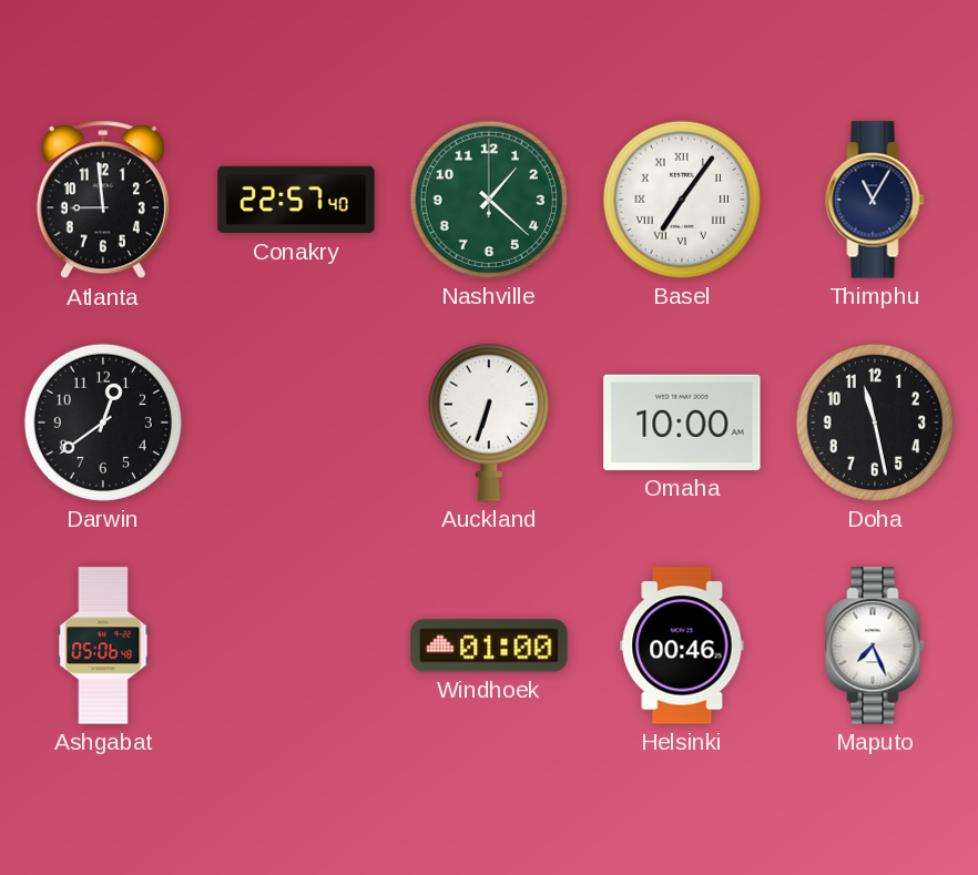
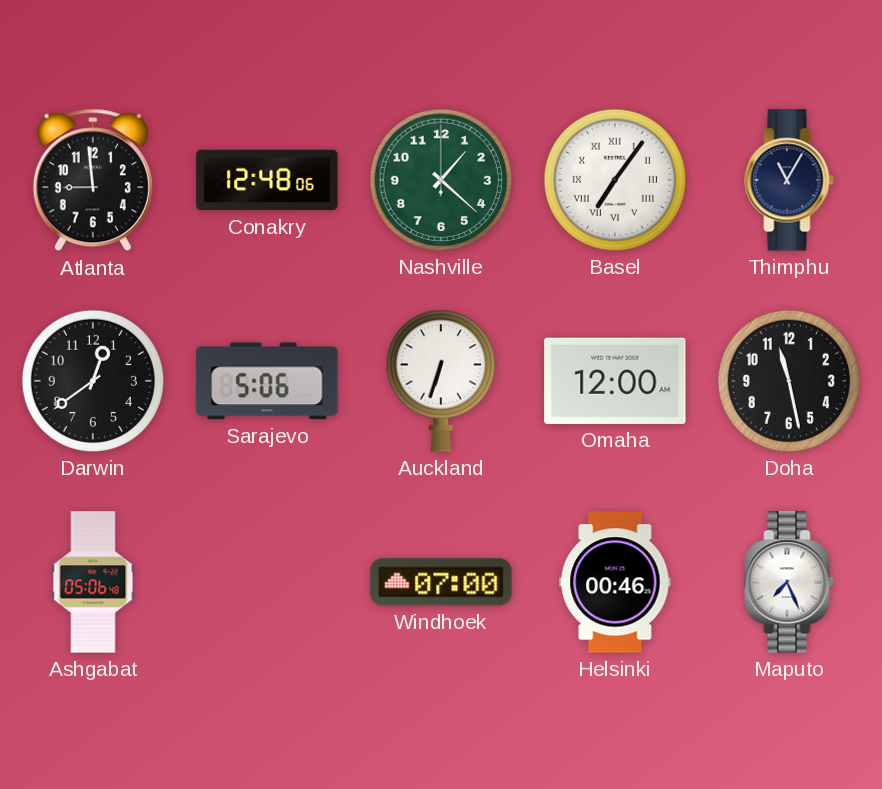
Conakry: 22:57 -> 12:48
Sarajevo: none -> 5:06
Omaha: 10:00 -> 12:00
Windhoek: 01:00 -> 07:00
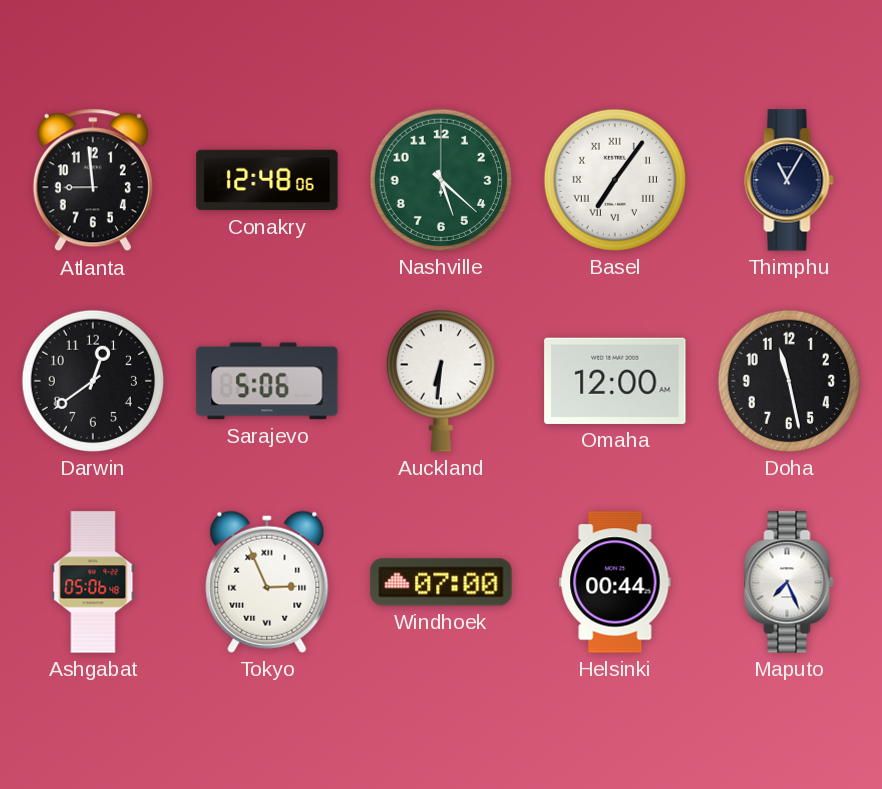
Nashville: 1:22 -> 5:22
Auckland: 6:33 -> 6:31
Tokyo: none -> 2:56
Helsinki: 00:46 -> 00:44
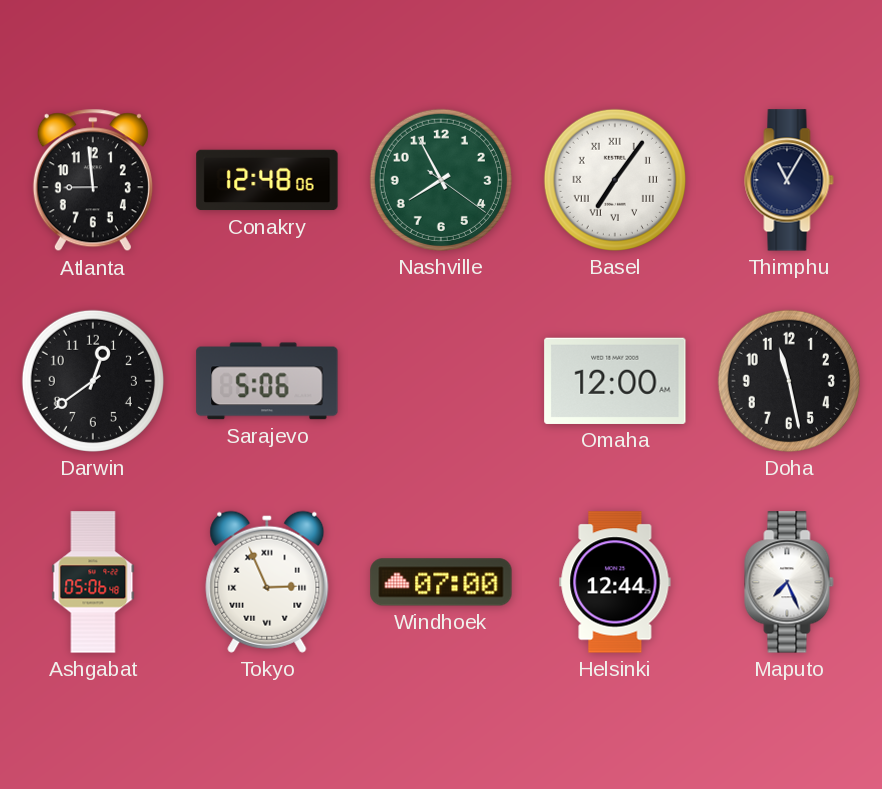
Nashville: 5:22 -> 7:55
Auckland: 6:31 -> none
Helsinki: 00:44 -> 12:44
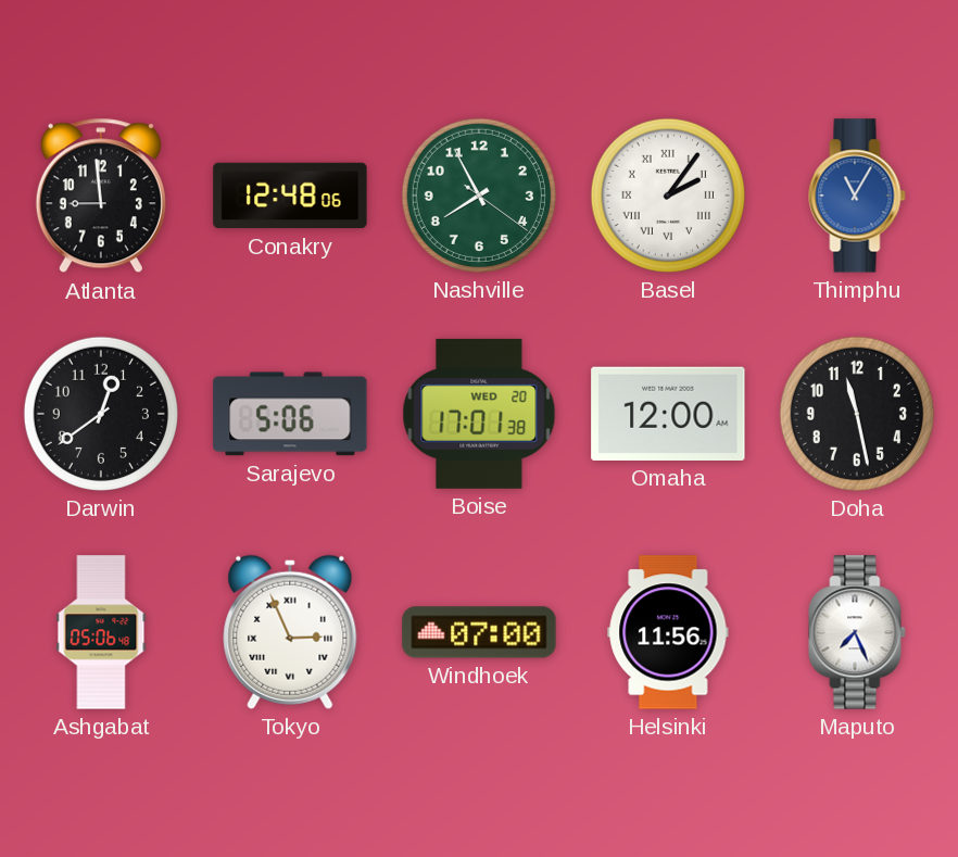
Basel: 7:06 -> 2:06
Thimphu dial: navy -> blue
Boise: none -> 17:01
Helsinki: 12:44 -> 11:56
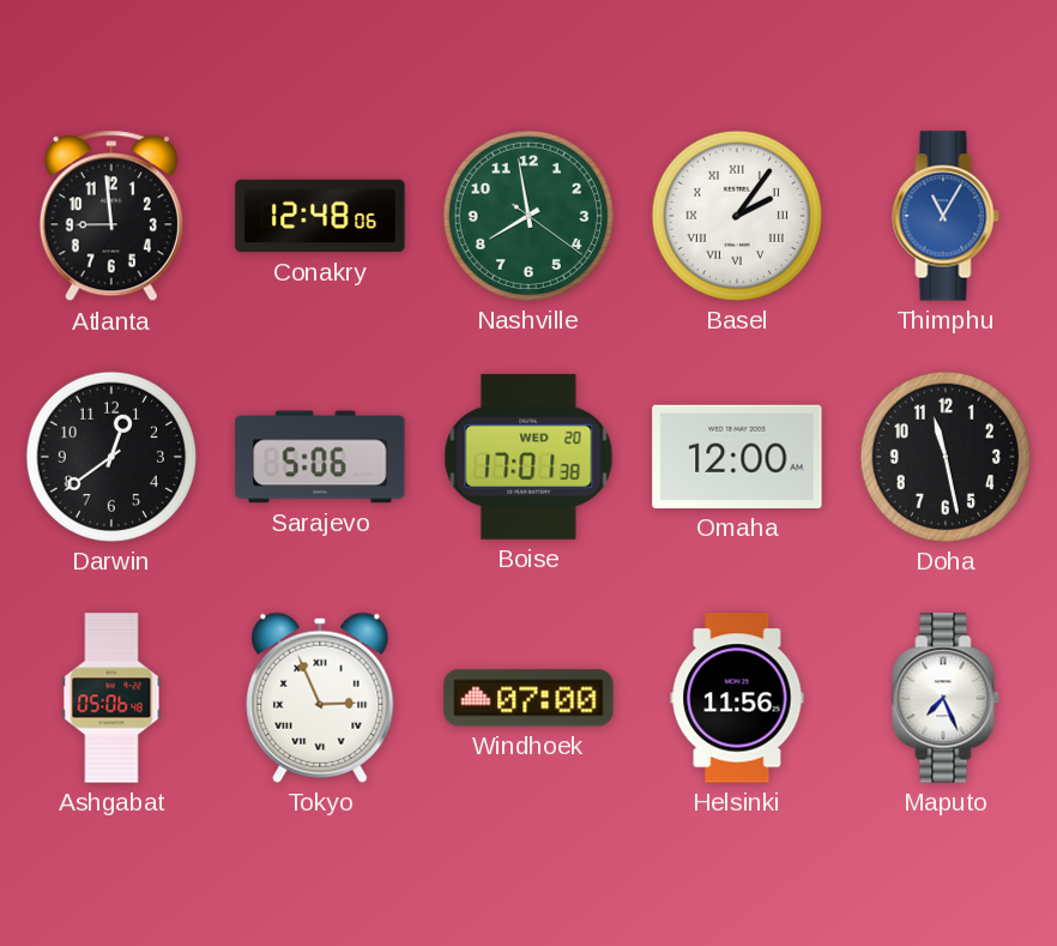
Nashville: 7:55 -> 7:58
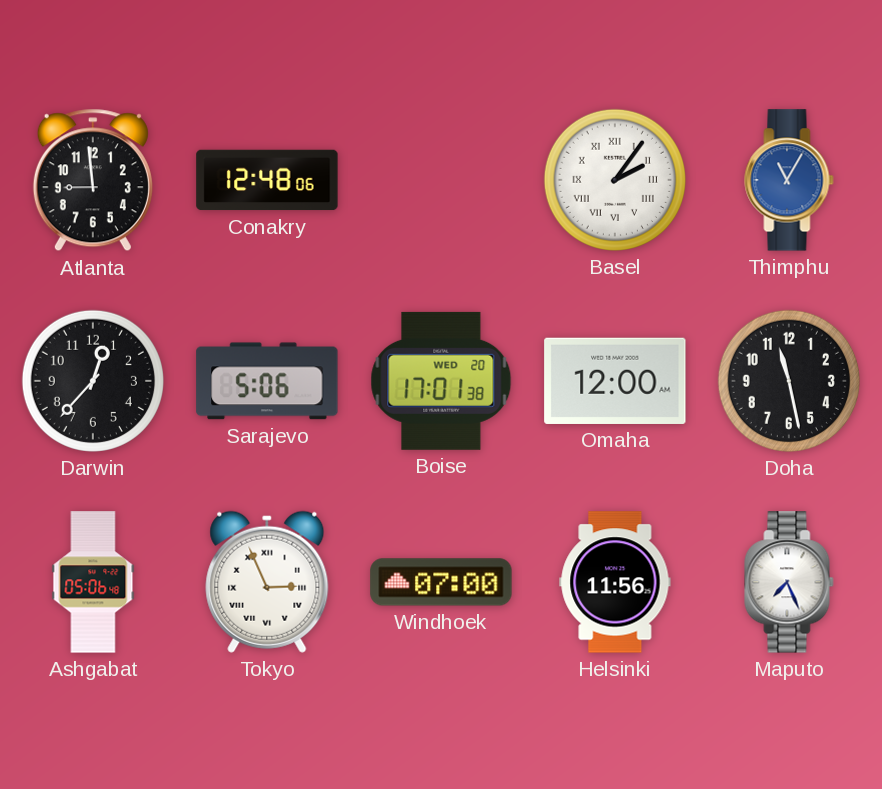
Nashville: 7:58 -> none
Darwin: 12:39 -> 12:37
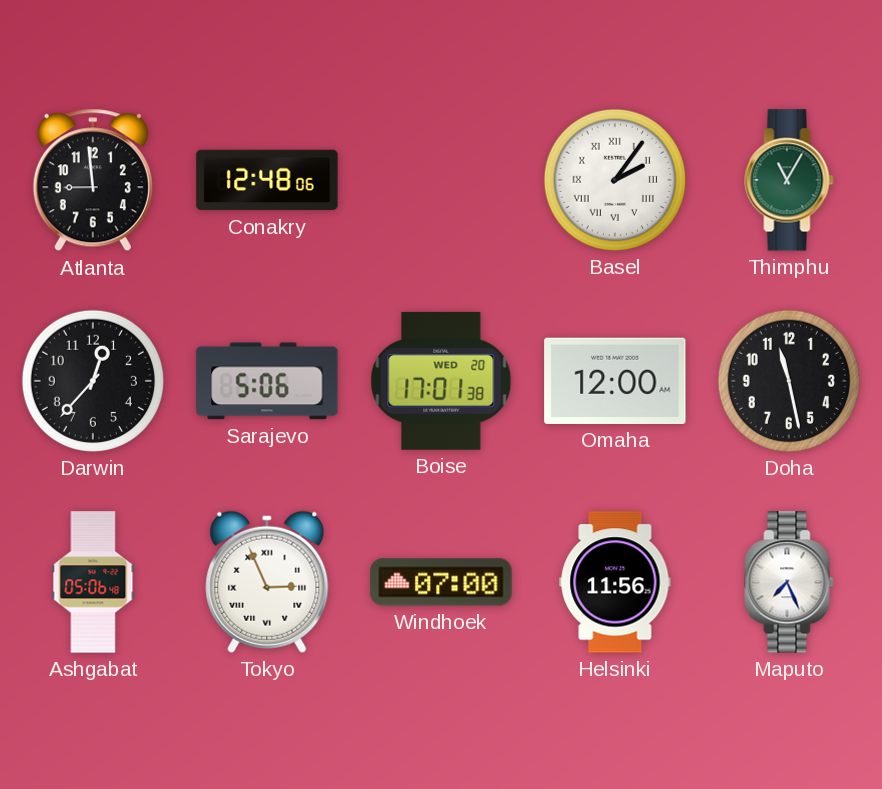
Thimphu dial: blue -> green
